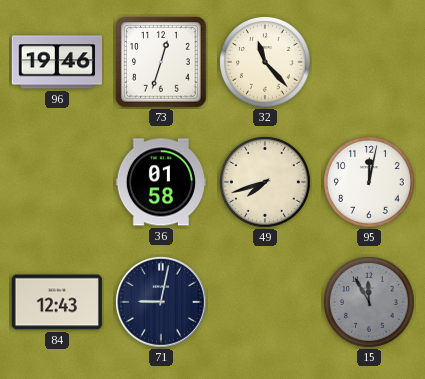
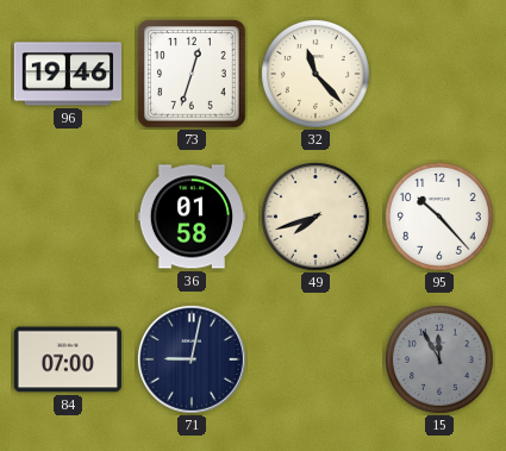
95: 12:02 -> 10:23
84: 12:43 -> 07:00
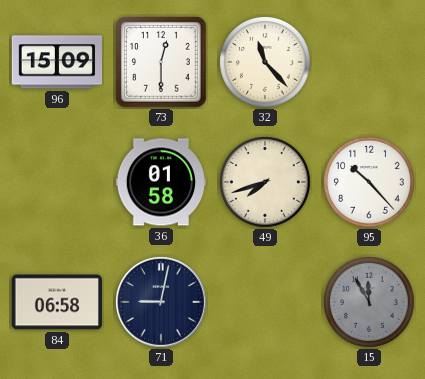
96: 19:46 -> 15:09
73: 12:33 -> 12:30
84: 07:00 -> 06:58
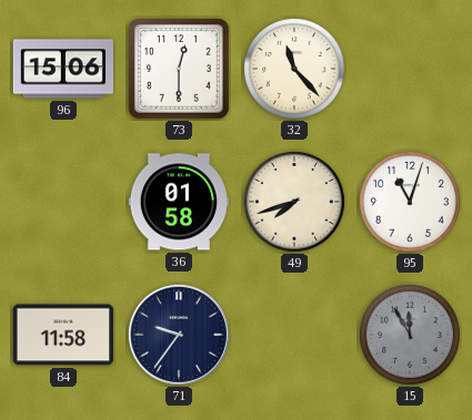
96: 15:09 -> 15:06
95: 10:23 -> 11:03
84: 06:58 -> 11:58
71: 9:02 -> 9:36
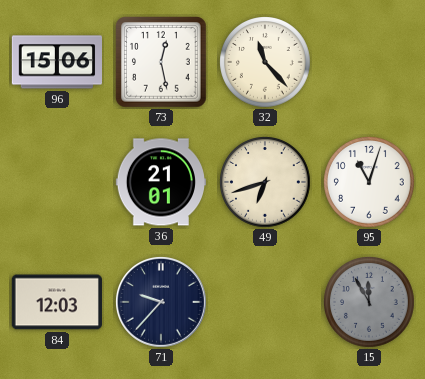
73: 12:30 -> 12:28
36: 01:58 -> 21:01
49: 7:42 -> 6:42
84: 11:58 -> 12:03
71: 9:36 -> 9:37
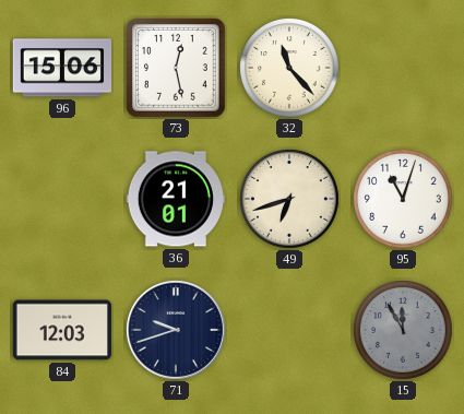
71: 9:37 -> 9:42
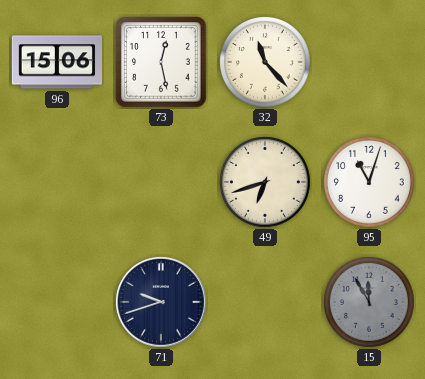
36: 21:01 -> none
84: 12:03 -> none
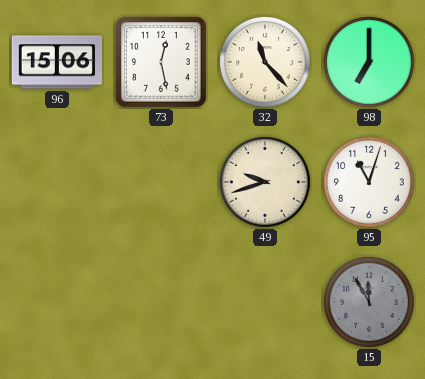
98: none -> 7:00
49: 6:42 -> 9:42
71: 9:42 -> none
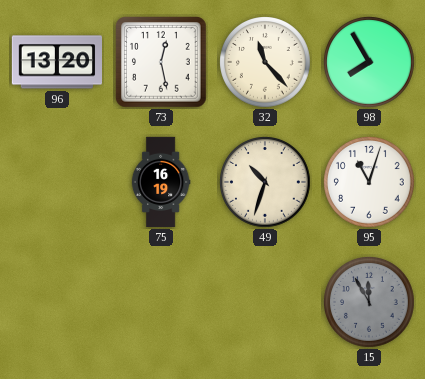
96: 15:06 -> 13:20
98: 7:00 -> 7:55
75: none -> 16:19
49: 9:42 -> 10:33
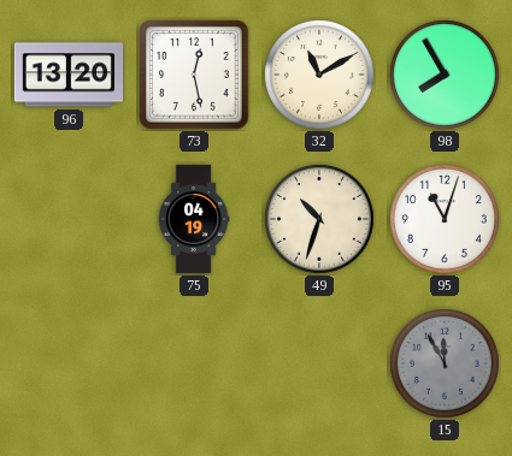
32: 11:23 -> 11:10
75: 16:19 -> 04:19
